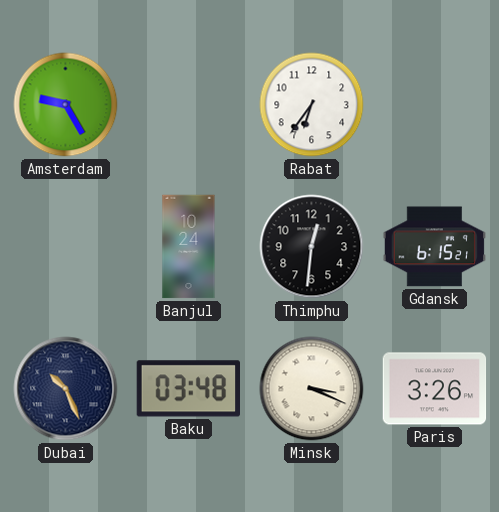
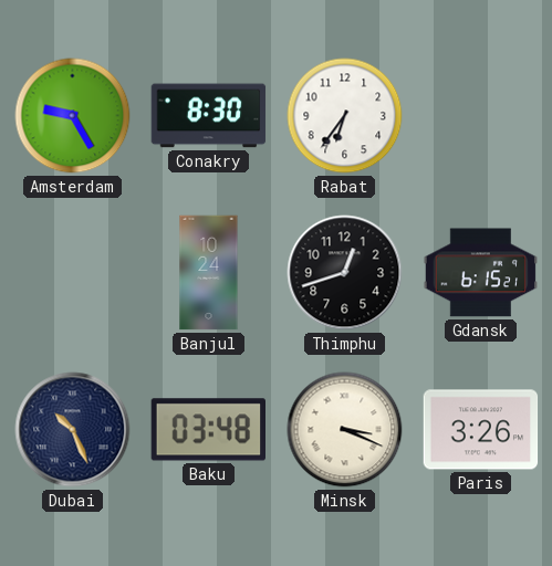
Conakry: none -> 8:30
Thimphu: 12:31 -> 12:42
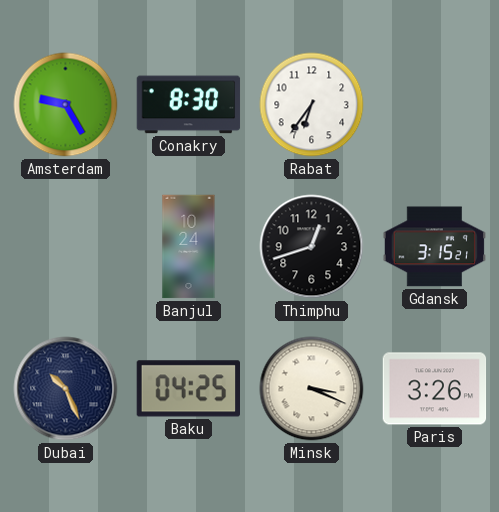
Gdansk: 6:15 -> 3:15
Baku: 03:48 -> 04:25
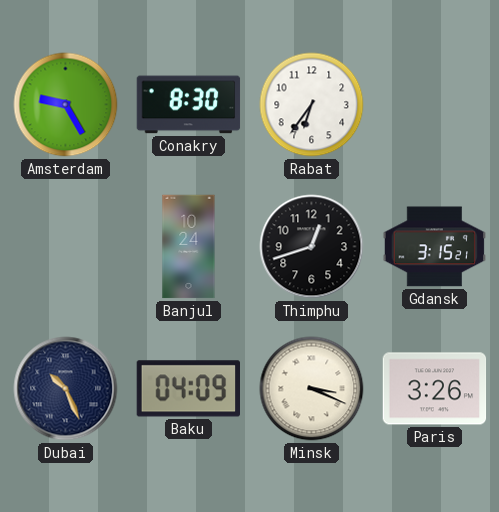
Baku: 04:25 -> 04:09
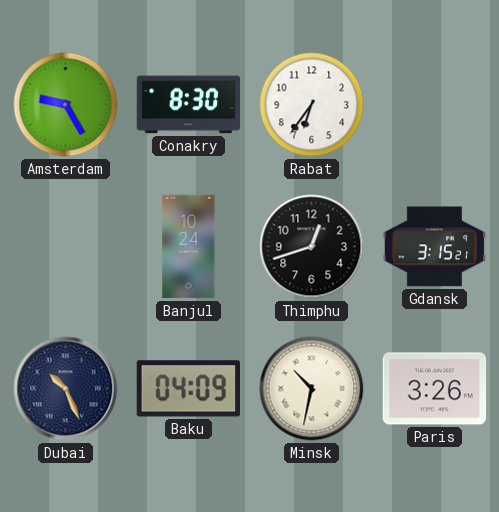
Minsk: 3:19 -> 10:32
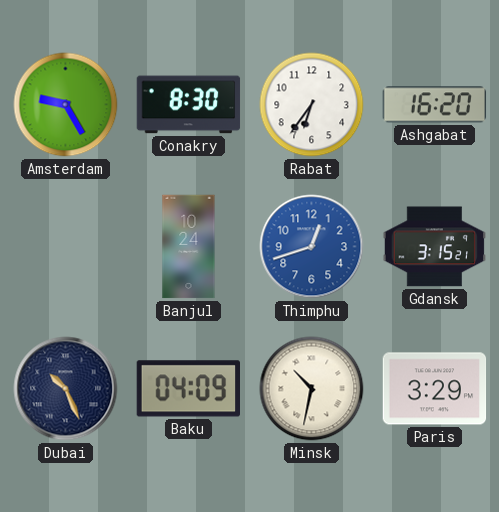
Ashgabat: none -> 16:20
Thimphu dial: black -> blue
Paris: 3:26 -> 3:29
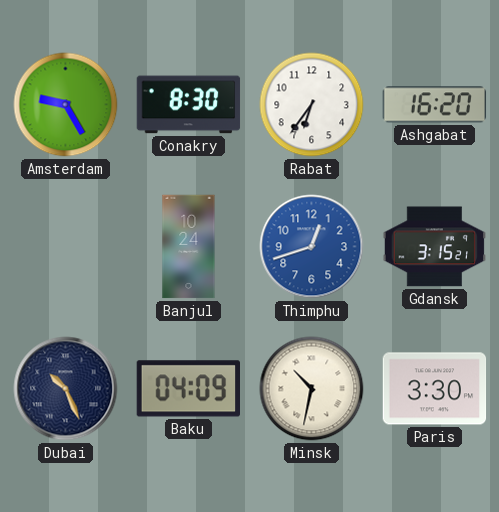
Paris: 3:29 -> 3:30
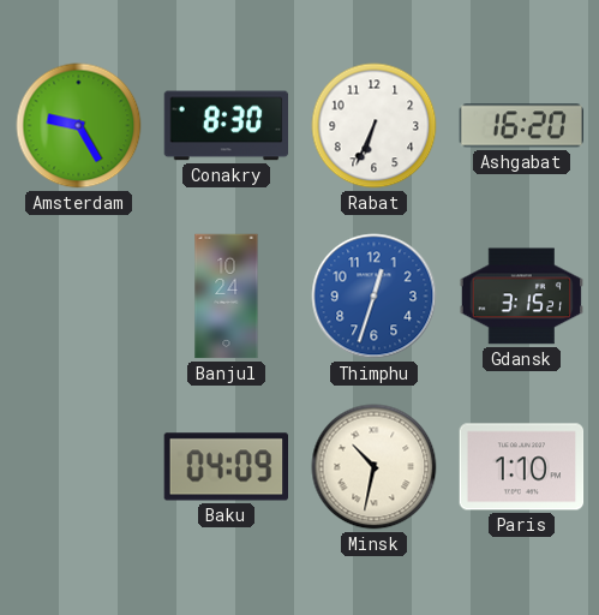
Rabat: 6:36 -> 6:34
Thimphu: 12:42 -> 12:33
Dubai: 10:26 -> none
Paris: 3:30 -> 1:10
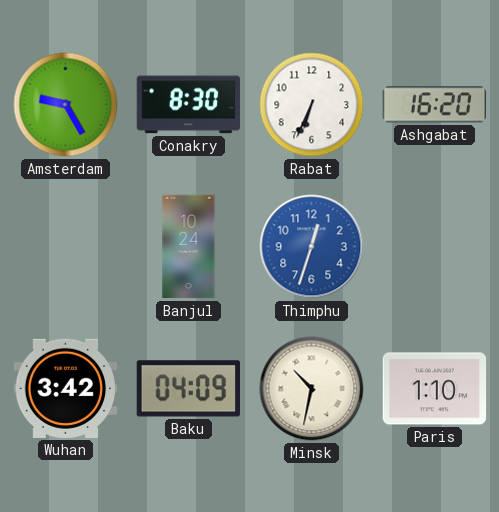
Gdansk: 3:15 -> none
Wuhan: none -> 3:42
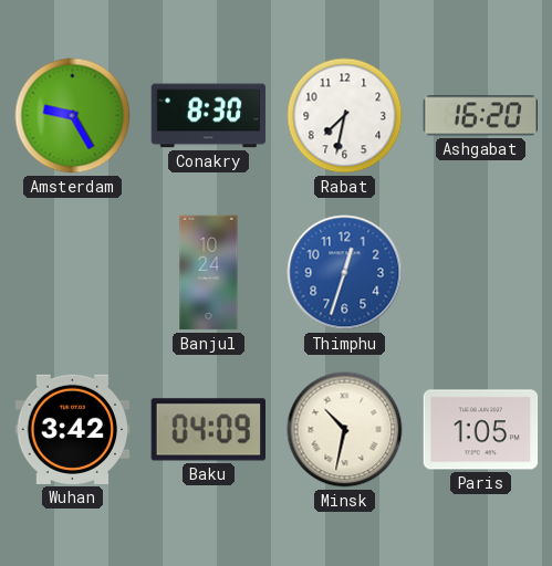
Rabat: 6:34 -> 7:32
Paris: 1:10 -> 1:05
